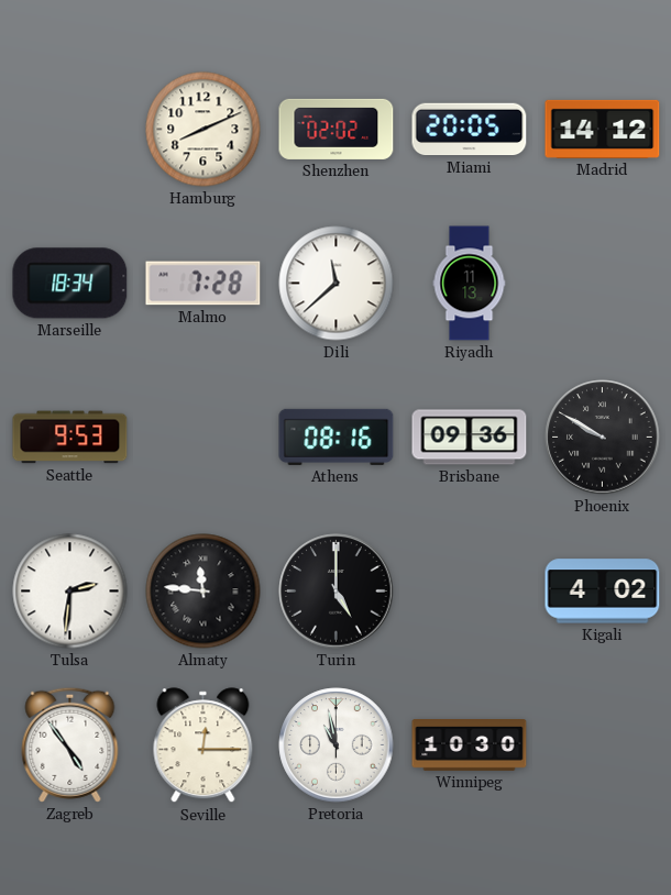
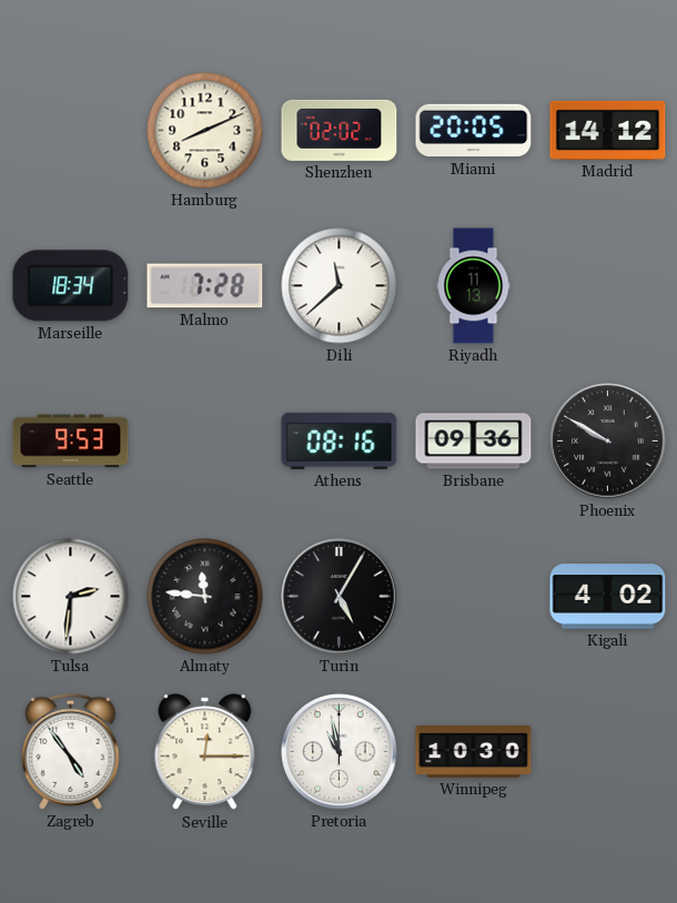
Turin: 5:00 -> 5:05
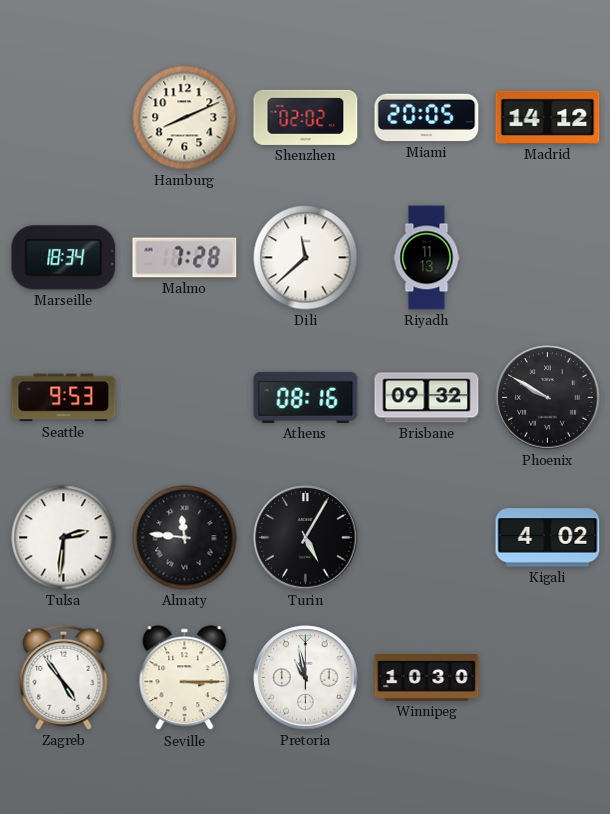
Brisbane: 09:36 -> 09:32
Seville: 12:15 -> 3:15
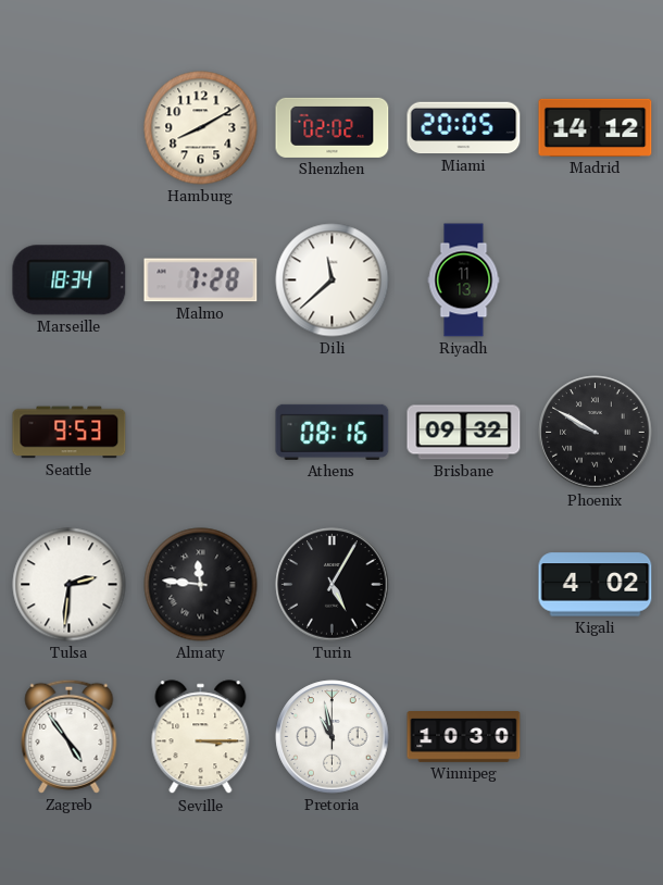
Hamburg: 8:11 -> 8:10
